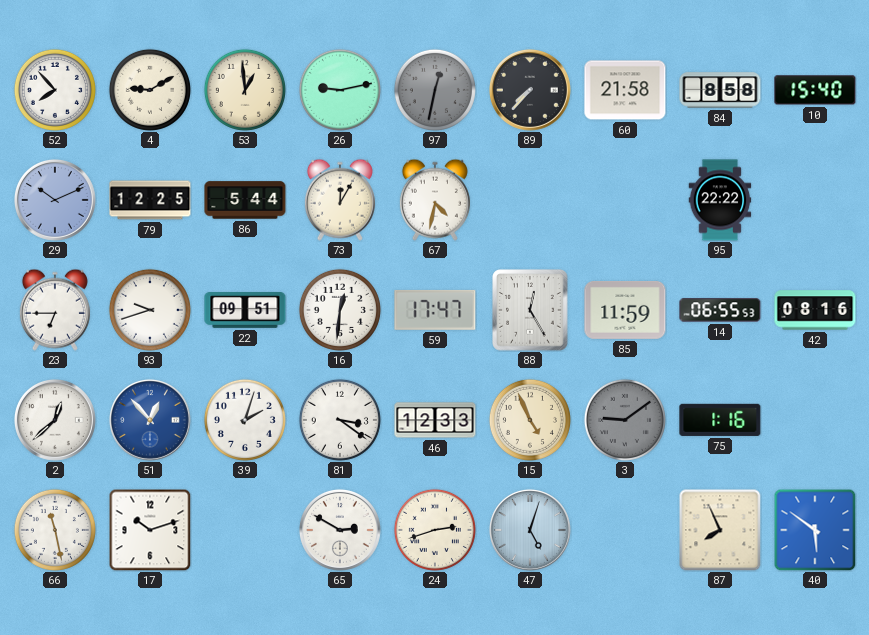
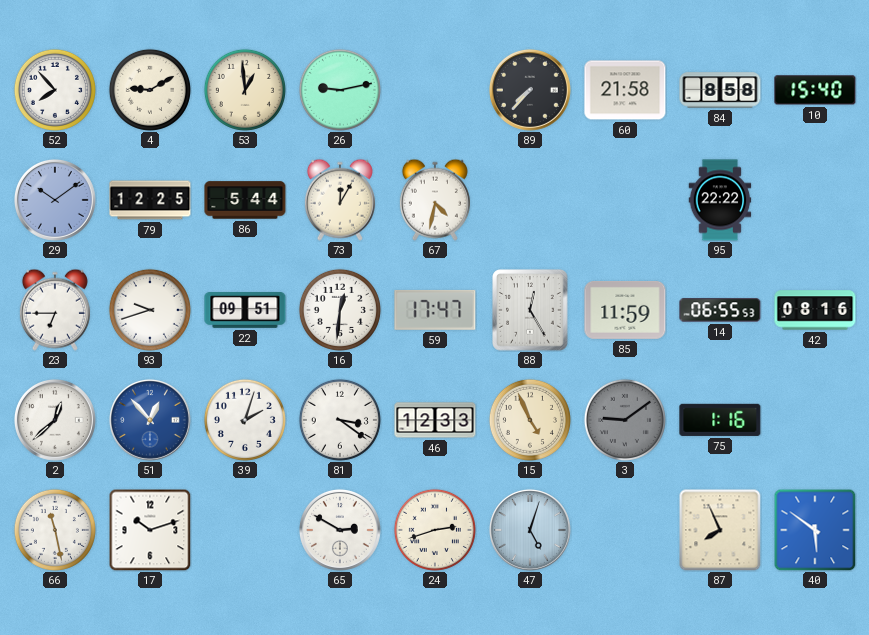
97: 12:32 -> none
29: 10:11 -> 10:09
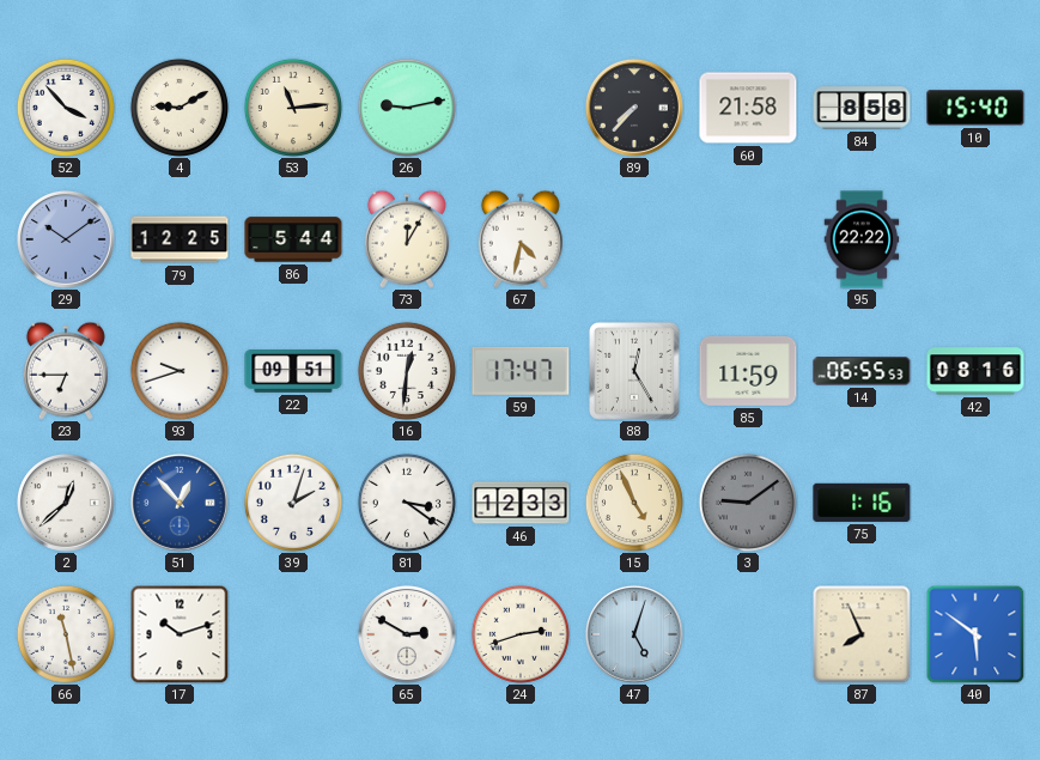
52: 7:53 -> 3:53
53: 12:59 -> 11:14
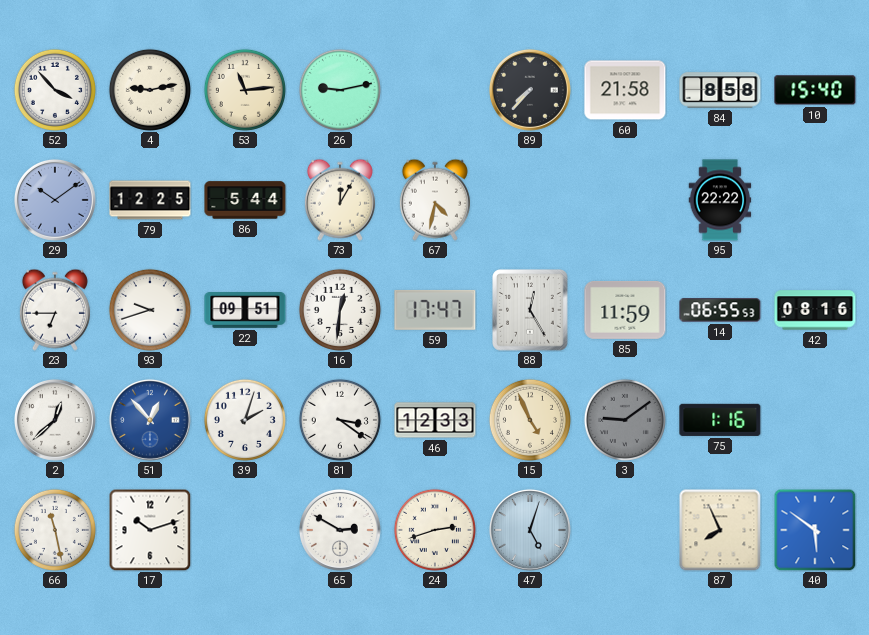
4: 9:10 -> 9:13
